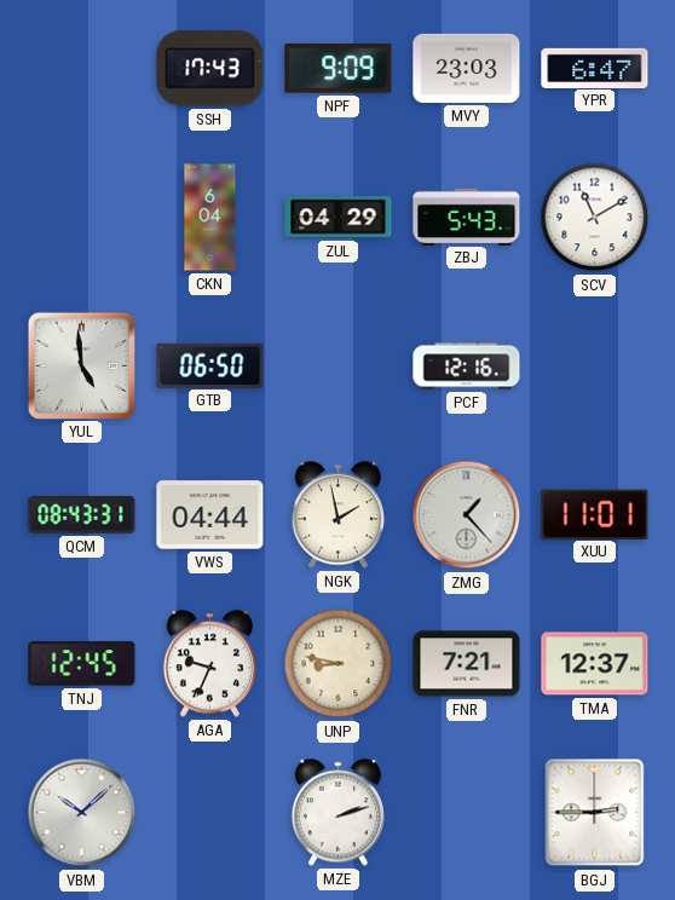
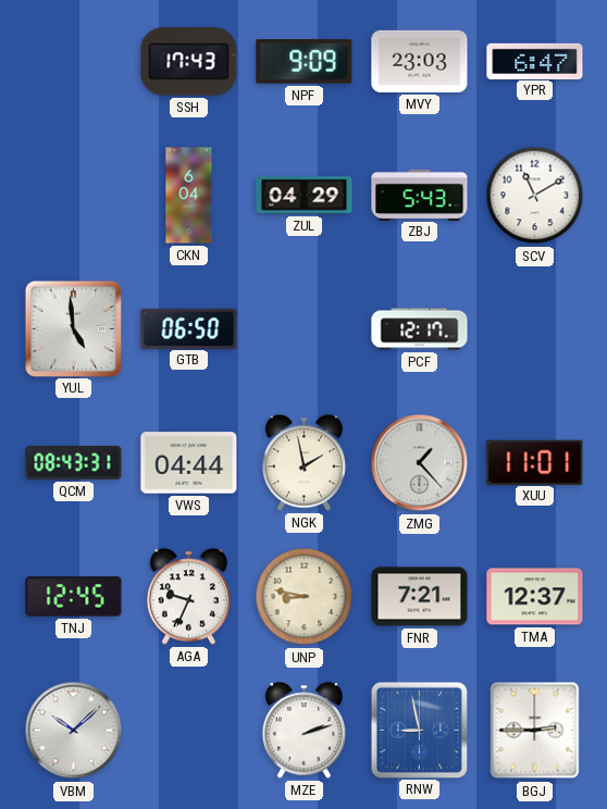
PCF: 12:16 -> 12:17
RNW: none -> 8:58
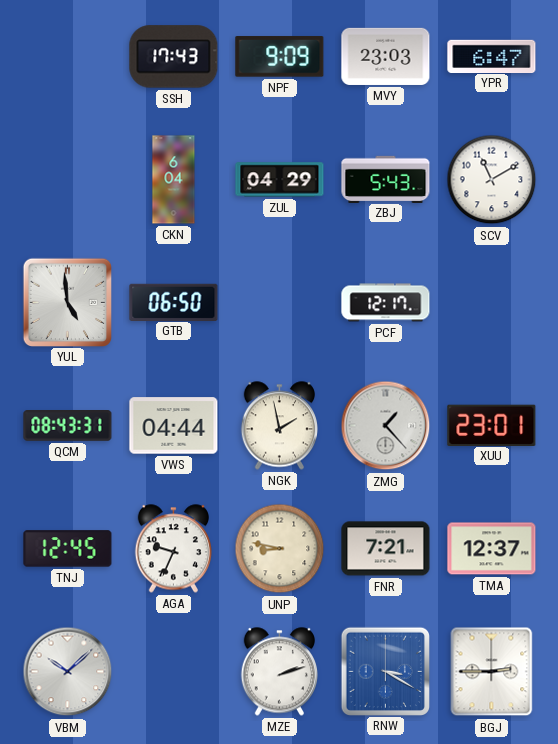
XUU: 11:01 -> 23:01
RNW: 8:58 -> 3:20
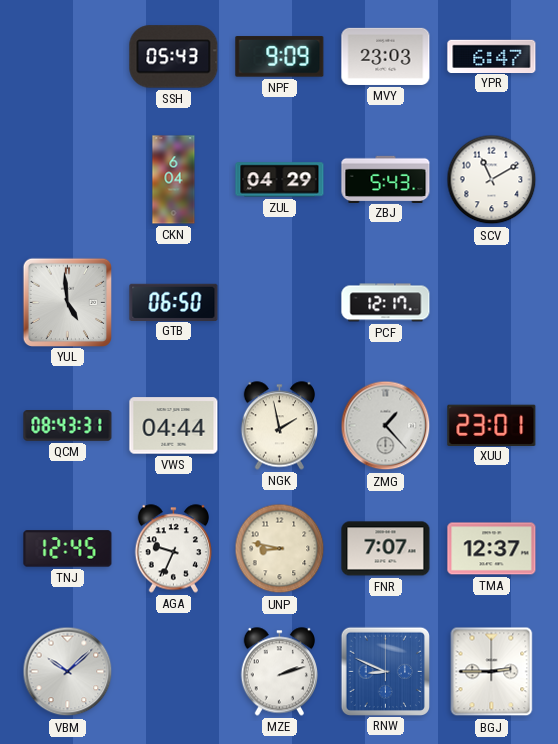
SSH: 17:43 -> 05:43
FNR: 7:21 -> 7:07
RNW: 3:20 -> 8:49
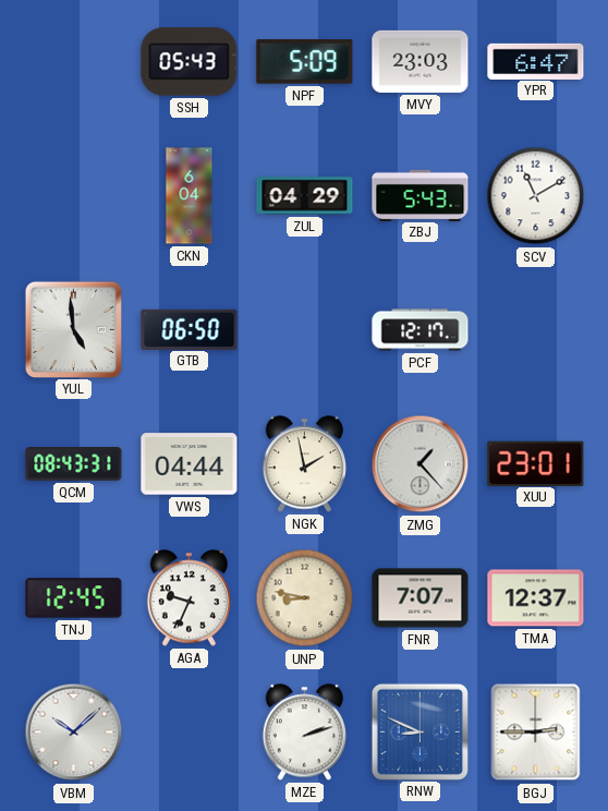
NPF: 9:09 -> 5:09
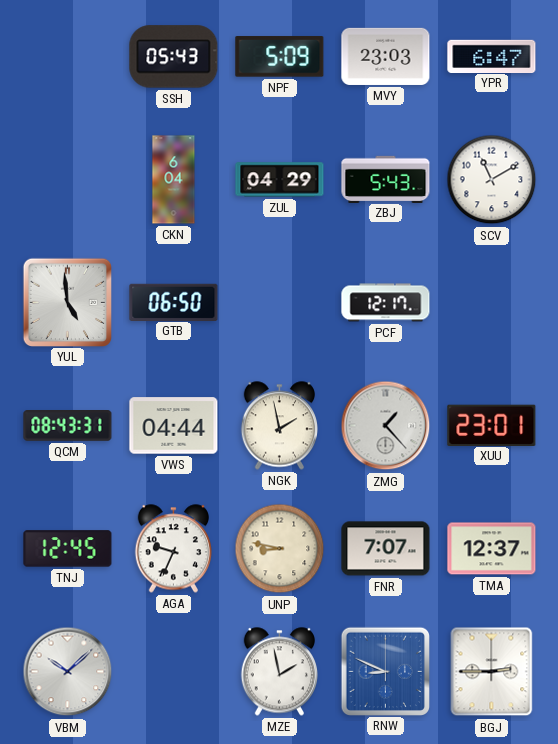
MZE: 2:12 -> 1:58
